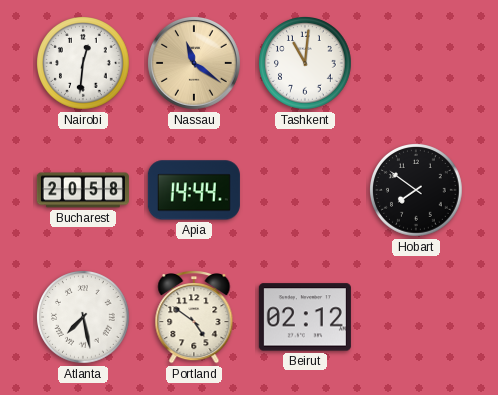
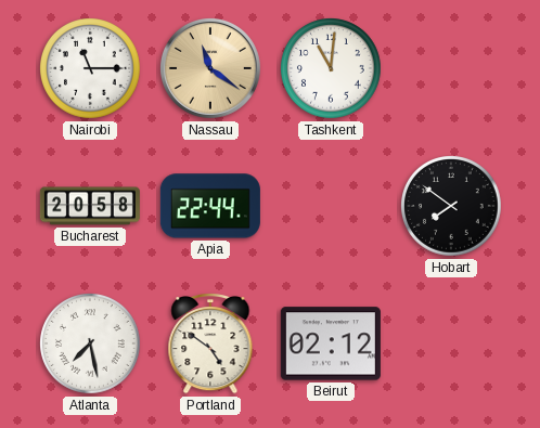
Nairobi: 12:31 -> 11:15
Apia: 14:44 -> 22:44
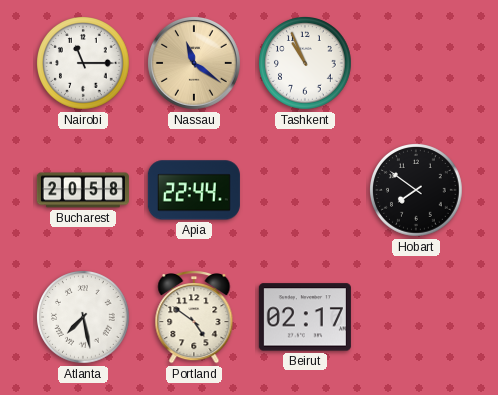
Tashkent: 11:01 -> 10:56
Beirut: 02:12 -> 02:17
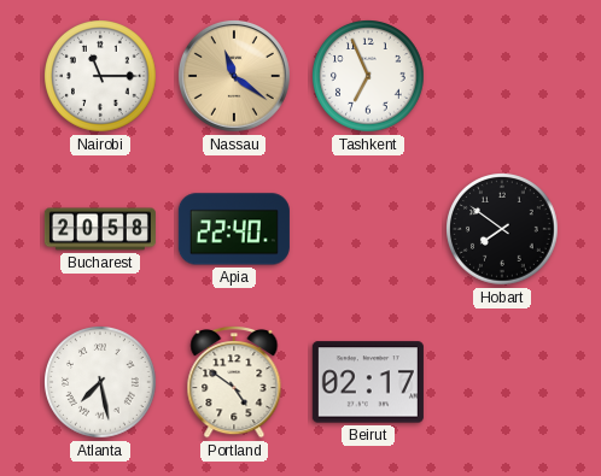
Tashkent: 10:56 -> 6:56
Apia: 22:44 -> 22:40
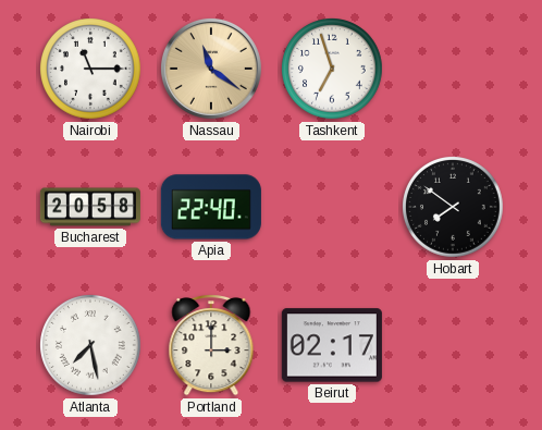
Tashkent: 6:56 -> 6:57
Portland: 4:51 -> 3:00
